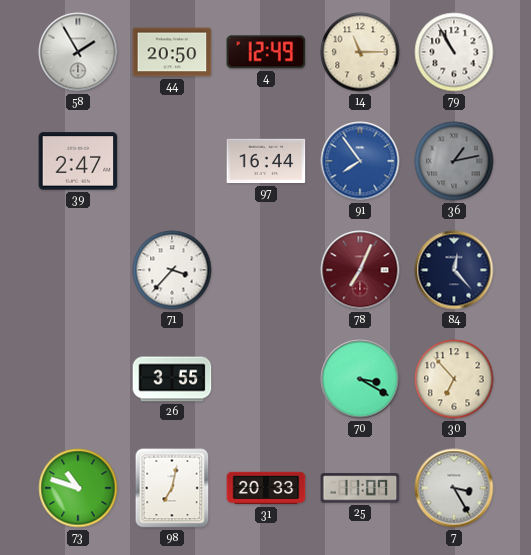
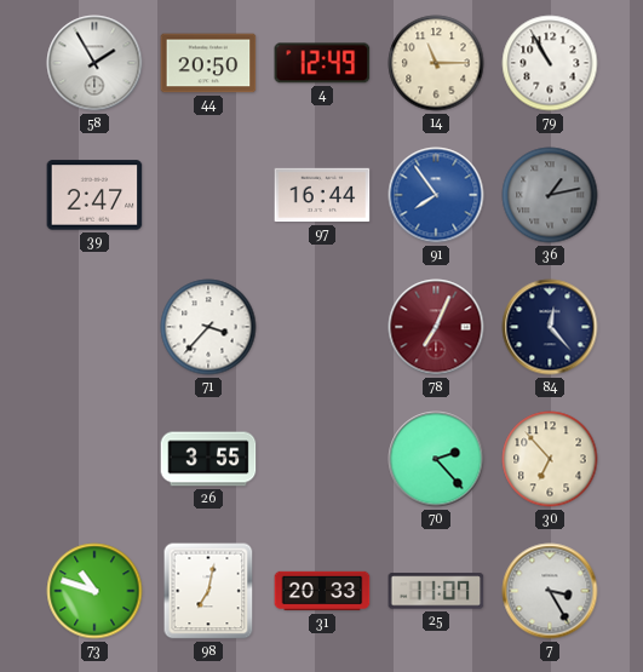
70: 3:20 -> 2:23
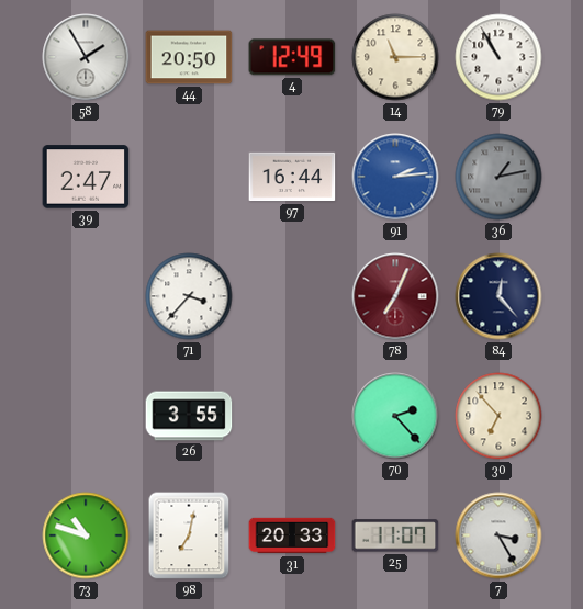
91: 7:54 -> 2:14
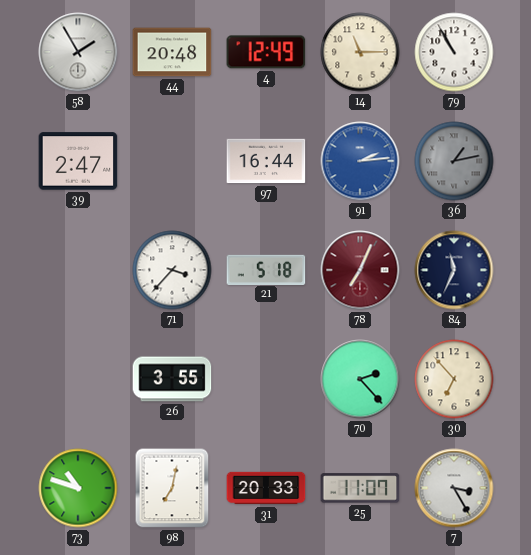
44: 20:50 -> 20:48
21: none -> 5:18
84: 12:23 -> 11:34
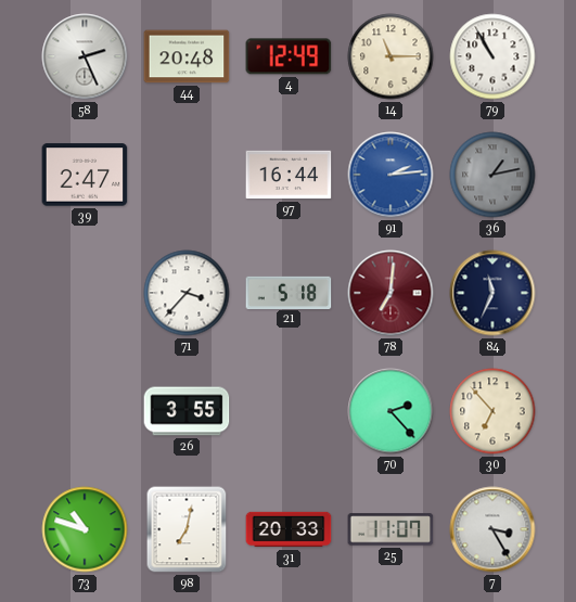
58: 1:55 -> 2:26
78: 7:04 -> 7:01
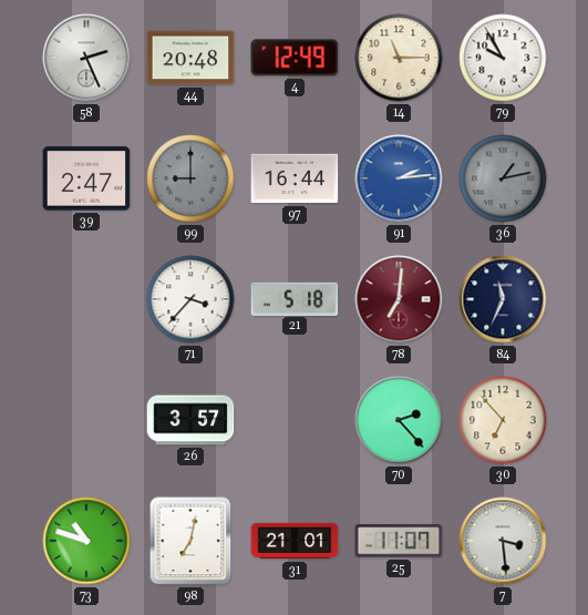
79: 10:55 -> 9:55
99: none -> 9:00
26: 3:55 -> 3:57
31: 20:33 -> 21:01
7: 3:25 -> 3:29
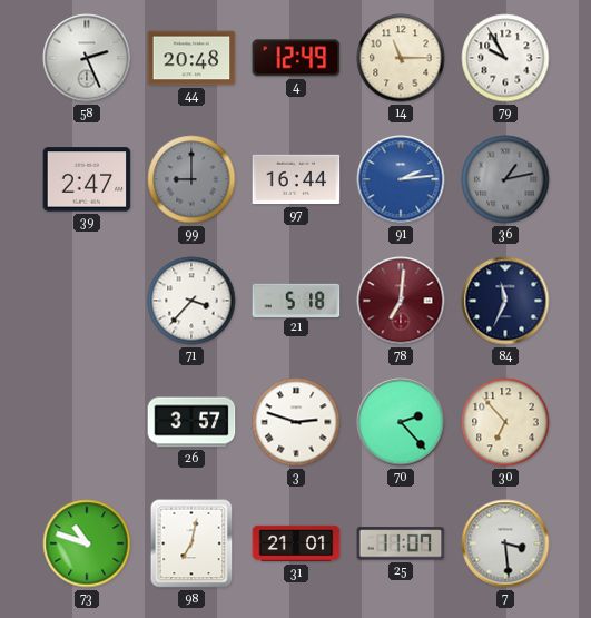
3: none -> 2:48
